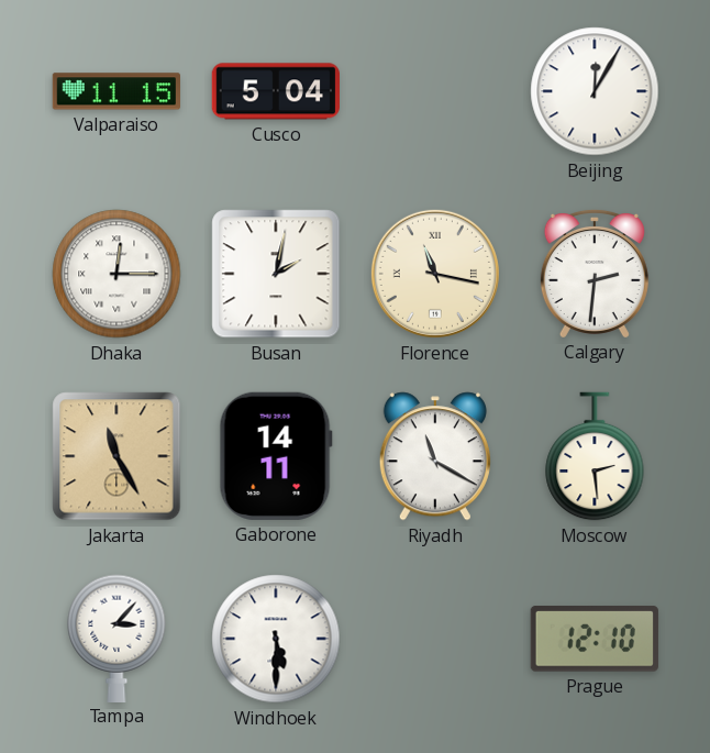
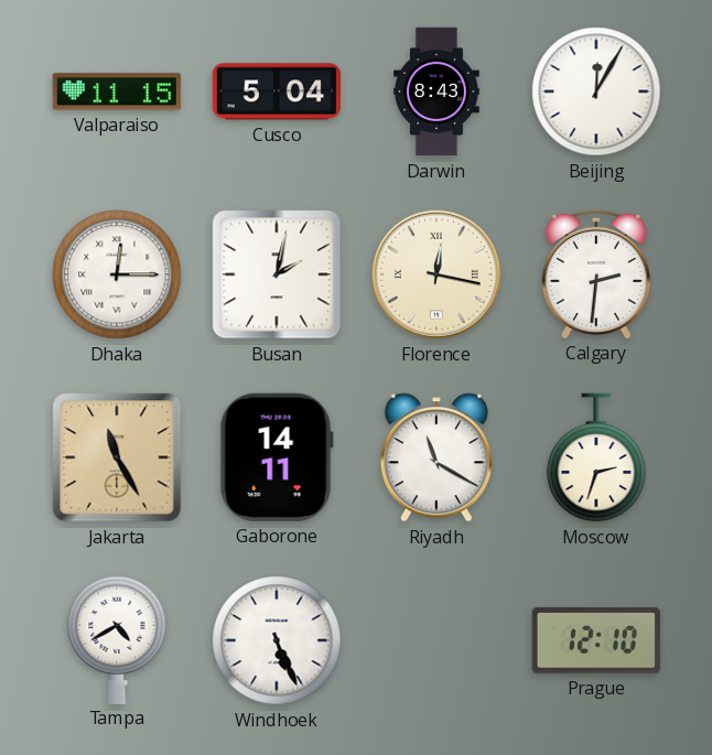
Darwin: none -> 8:43
Florence: 11:17 -> 12:17
Moscow: 2:29 -> 2:33
Tampa: 3:07 -> 4:40
Windhoek: 5:30 -> 5:26
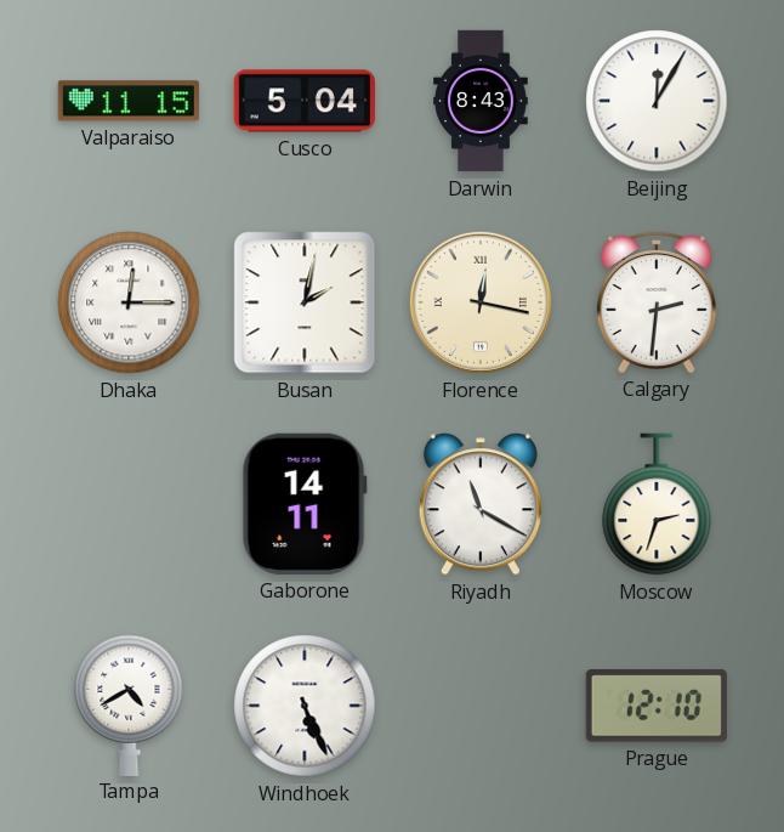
Jakarta: 11:25 -> none
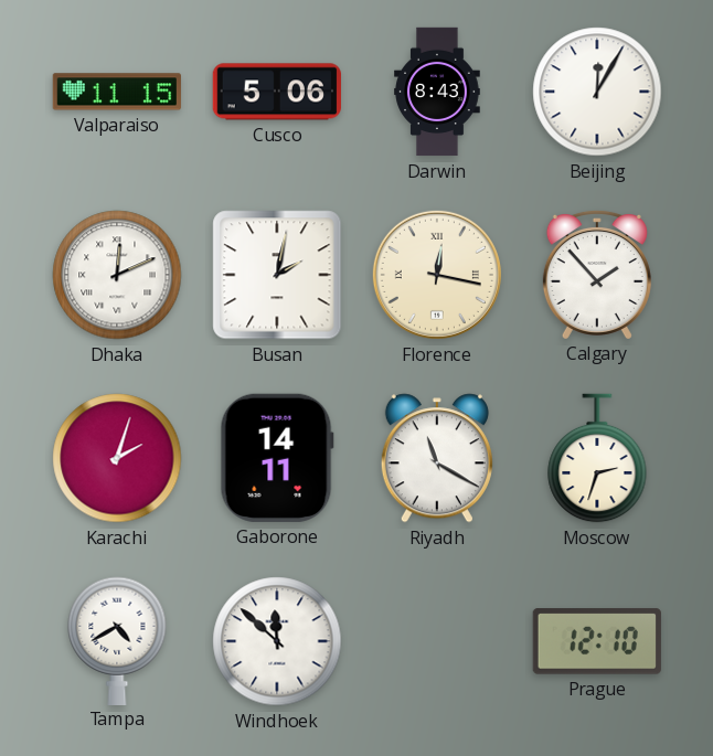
Cusco: 5:04 -> 5:06
Dhaka: 12:15 -> 12:11
Calgary: 2:31 -> 1:53
Karachi: none -> 2:03
Windhoek: 5:26 -> 11:52
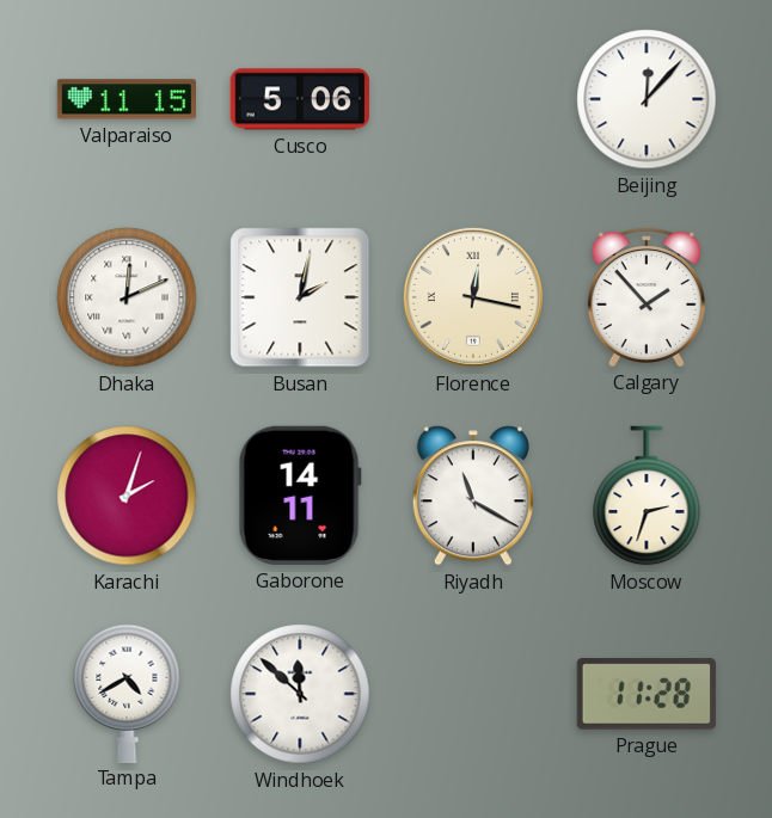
Darwin: 8:43 -> none
Beijing: 12:05 -> 12:07
Prague: 12:10 -> 11:28
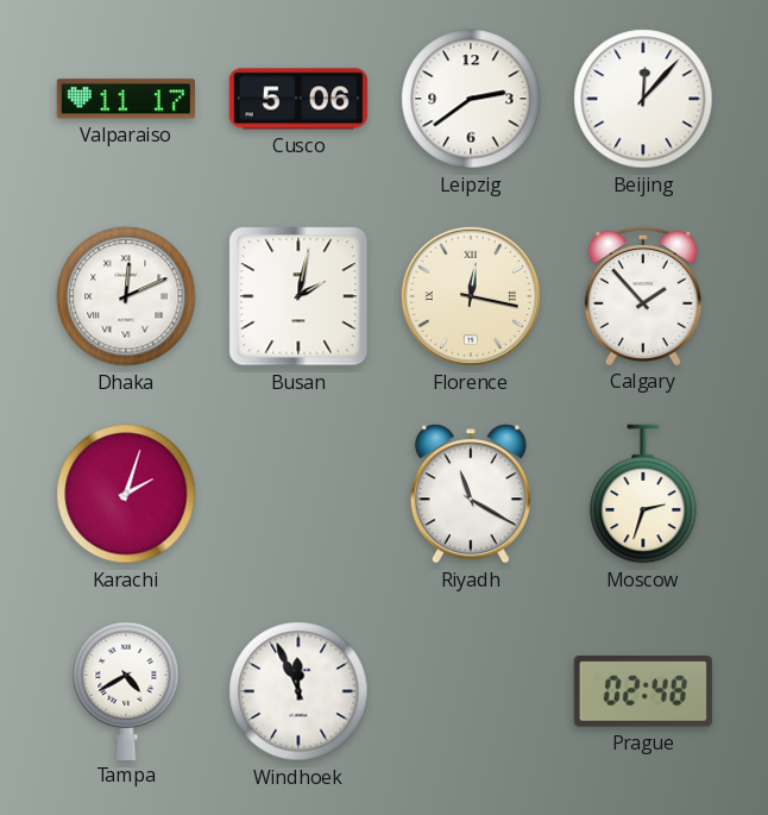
Valparaiso: 11:15 -> 11:17
Leipzig: none -> 2:39
Gaborone: 14:11 -> none
Windhoek: 11:52 -> 11:56
Prague: 11:28 -> 02:48
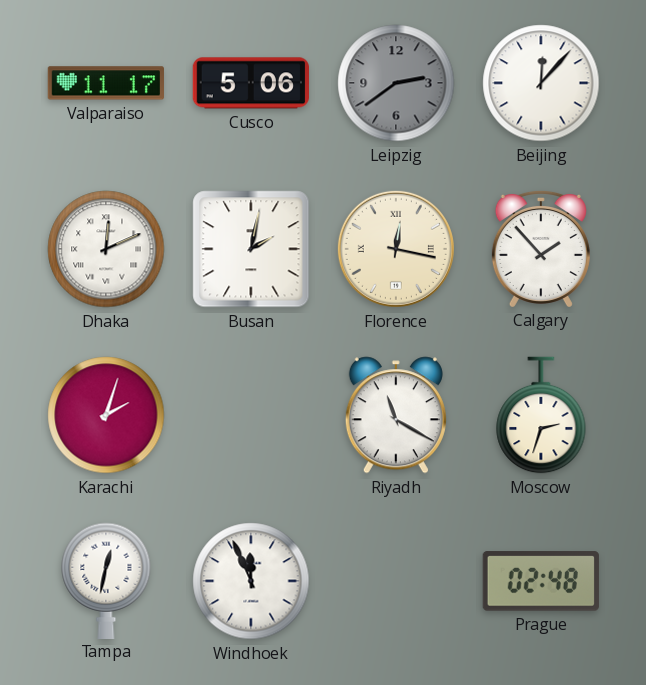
Leipzig dial: white -> grey
Tampa: 4:40 -> 12:32
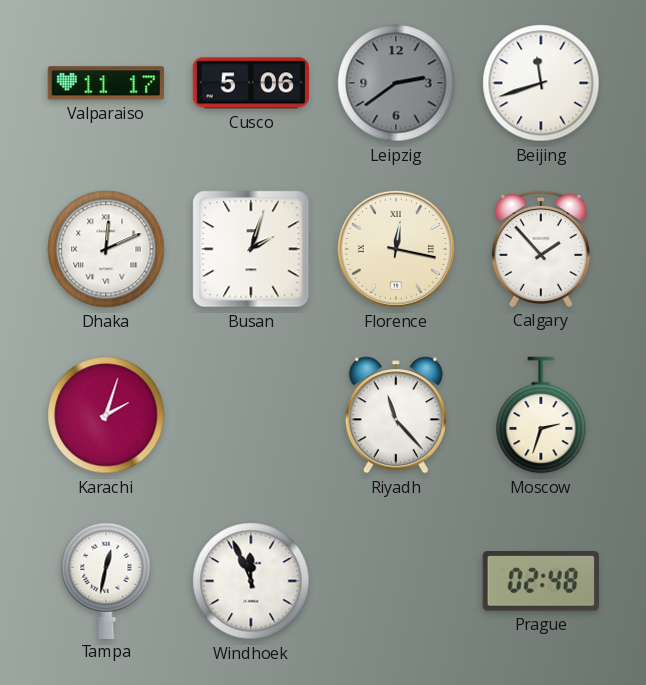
Beijing: 12:07 -> 11:42
Busan: 2:02 -> 2:03
Riyadh: 11:20 -> 11:23
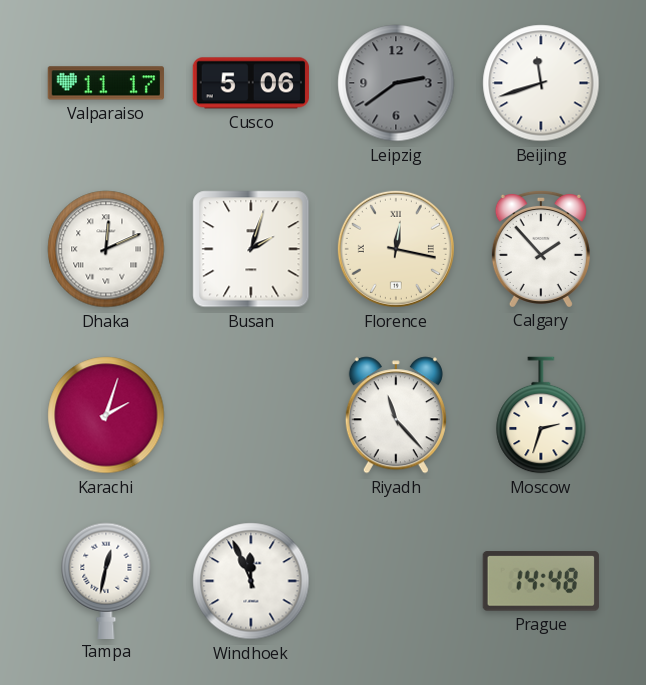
Prague: 02:48 -> 14:48
